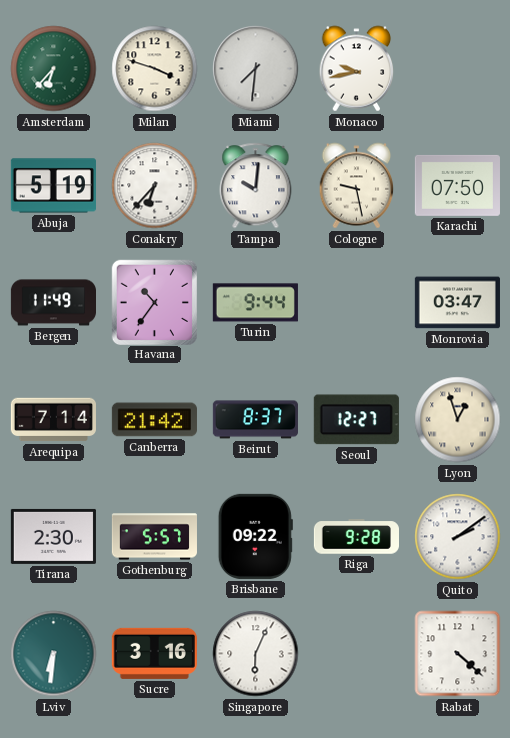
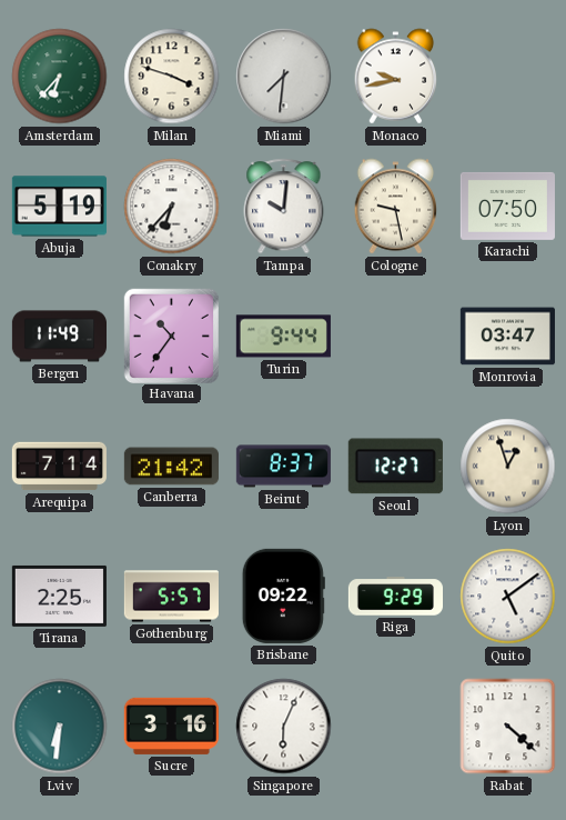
Tirana: 2:30 -> 2:25
Riga: 9:28 -> 9:29
Quito: 2:09 -> 5:09
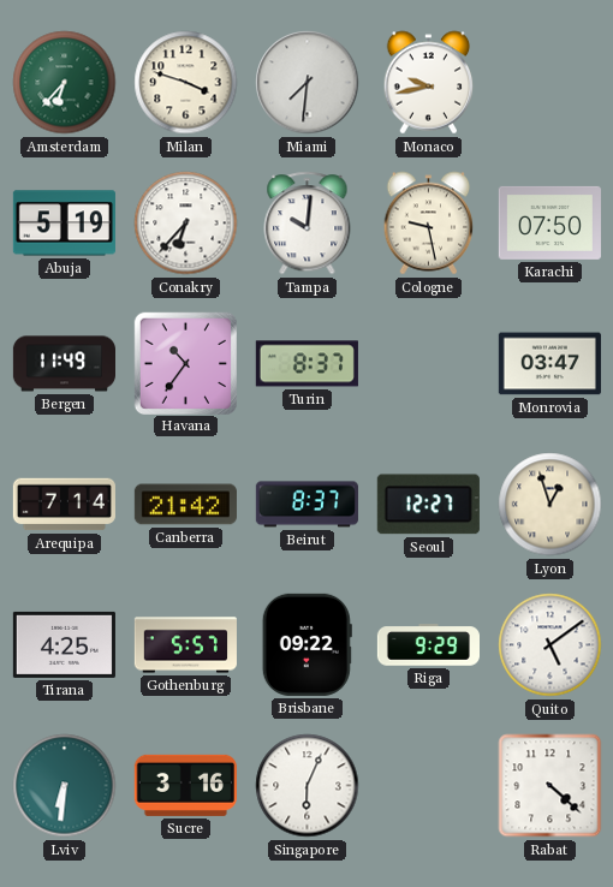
Turin: 9:44 -> 8:37
Tirana: 2:25 -> 4:25
